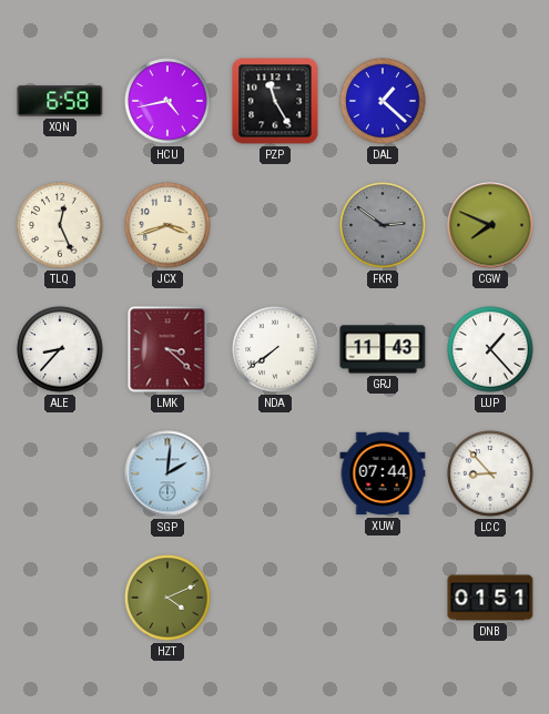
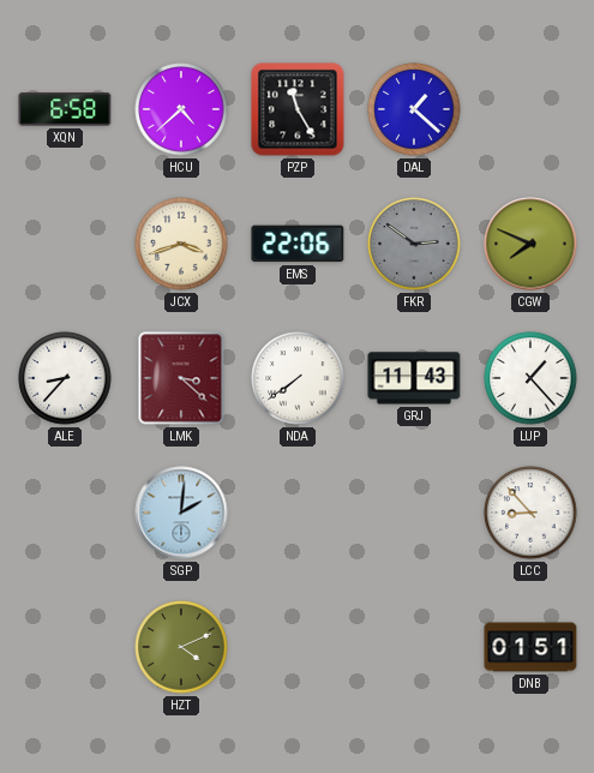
HCU: 4:43 -> 4:38
TLQ: 12:26 -> none
EMS: none -> 22:06
XUW: 07:44 -> none
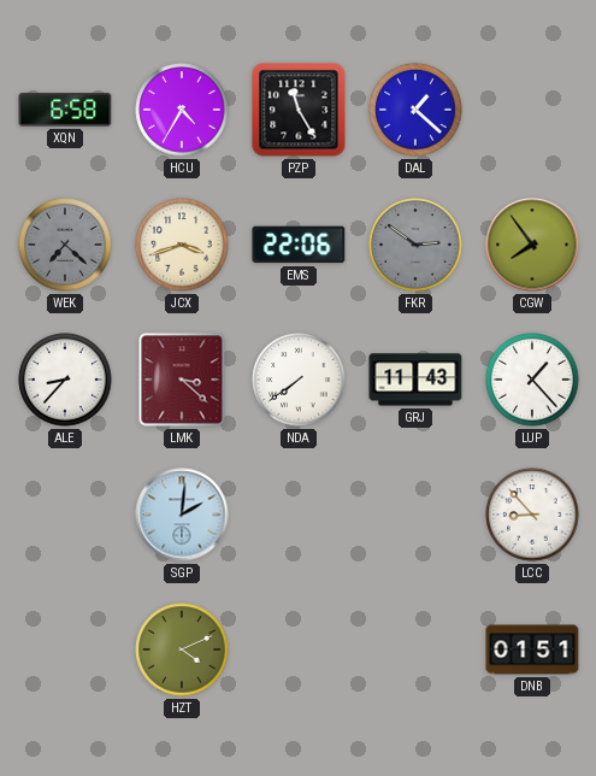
HCU: 4:38 -> 4:35
WEK: none -> 7:22
CGW: 7:49 -> 7:54
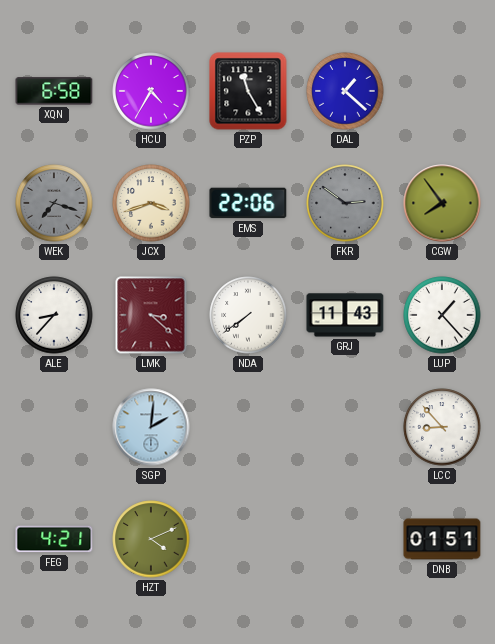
WEK: 7:22 -> 7:18
FEG: none -> 4:21
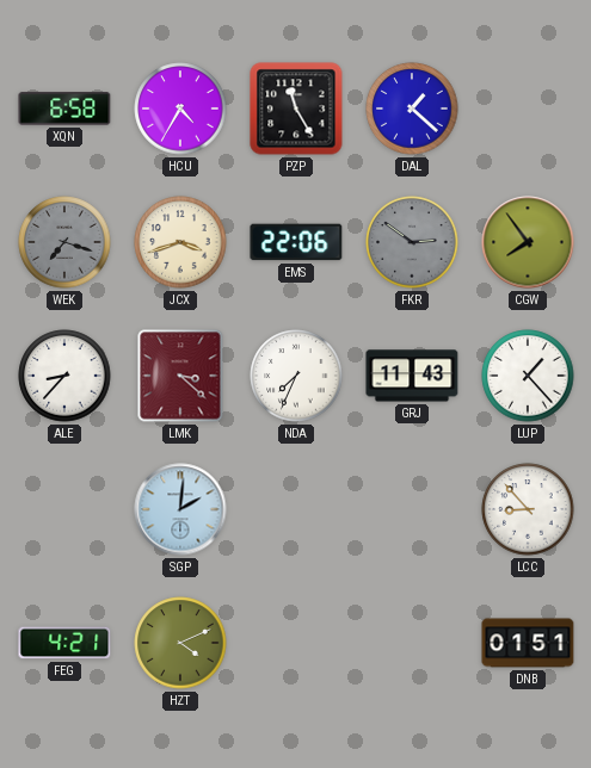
NDA: 7:39 -> 7:34
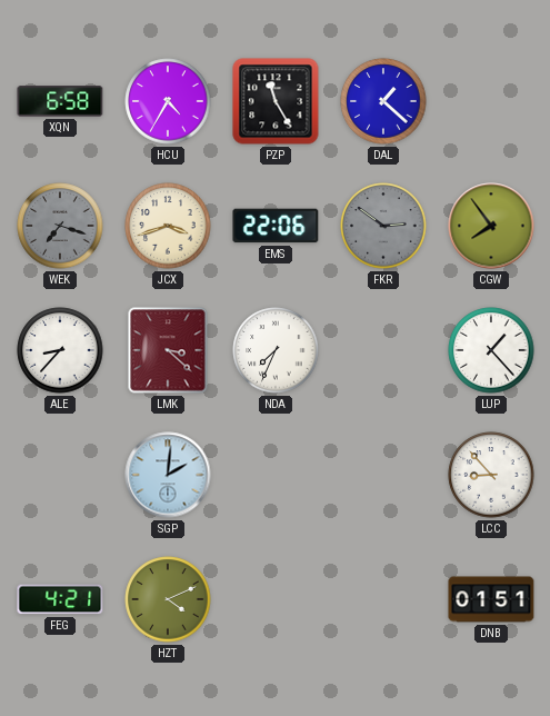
GRJ: 11:43 -> none
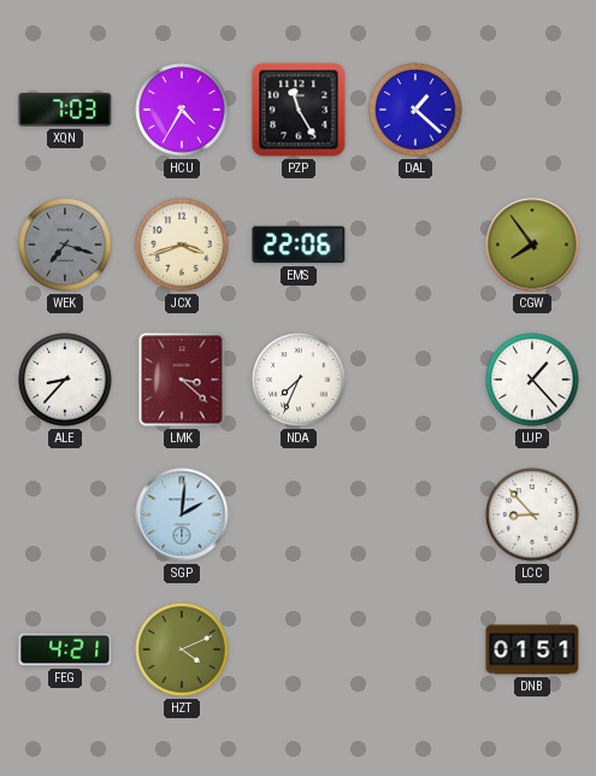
XQN: 6:58 -> 7:03
FKR: 2:51 -> none
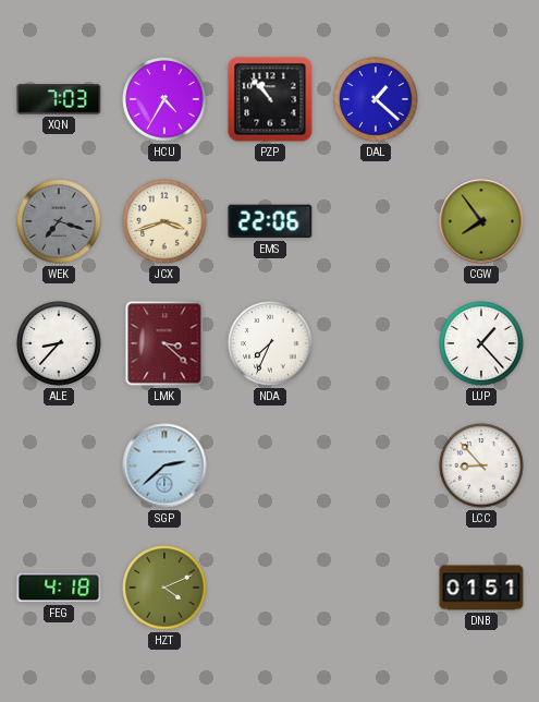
PZP: 11:25 -> 10:53
SGP: 2:01 -> 2:38
FEG: 4:21 -> 4:18
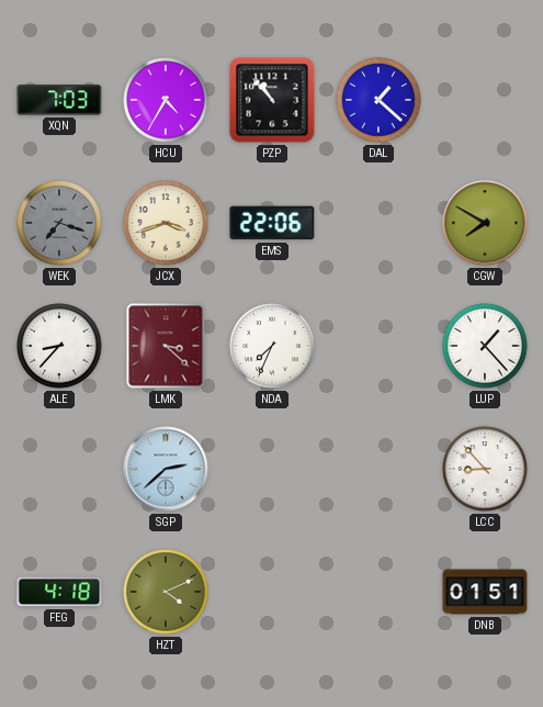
CGW: 7:54 -> 7:50
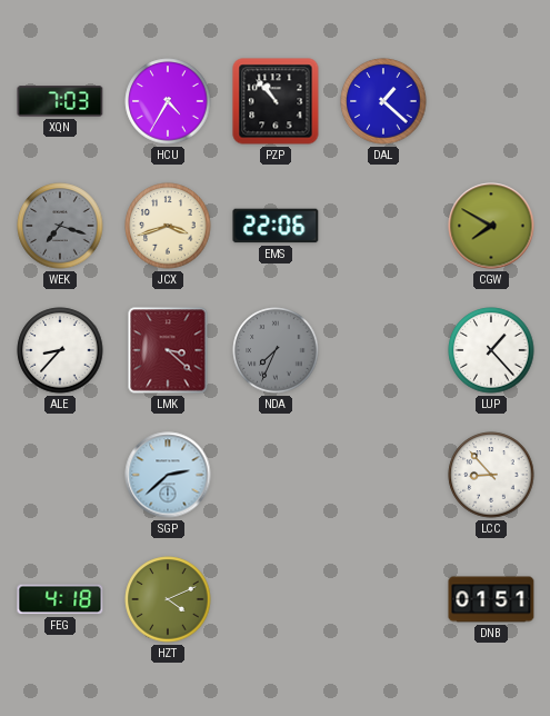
NDA dial: white -> grey
